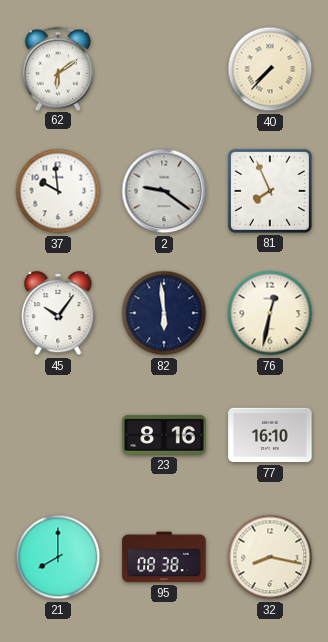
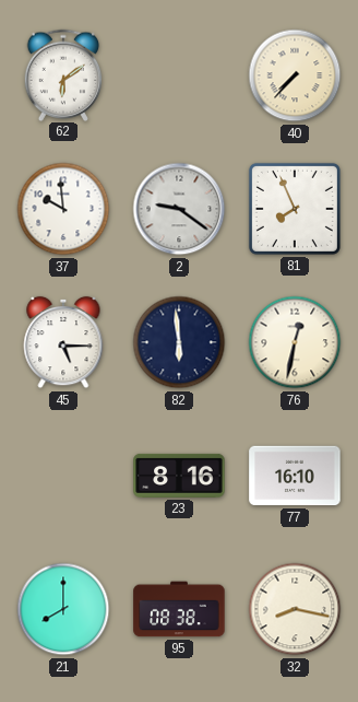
45: 10:06 -> 5:15
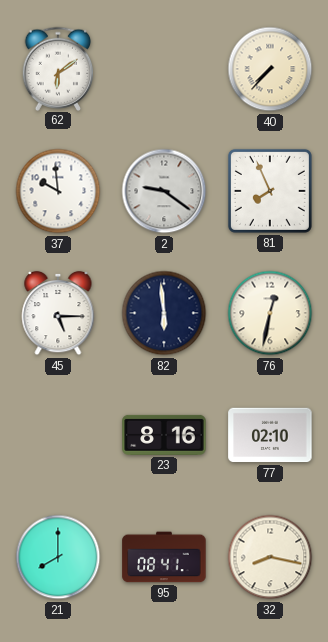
77: 16:10 -> 02:10
95: 08:38 -> 08:41
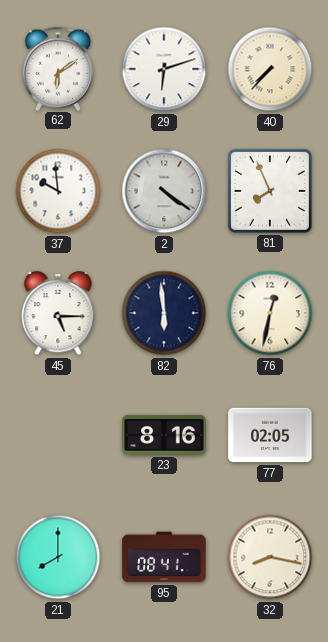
29: none -> 6:12
2: 9:21 -> 4:21
77: 02:10 -> 02:05
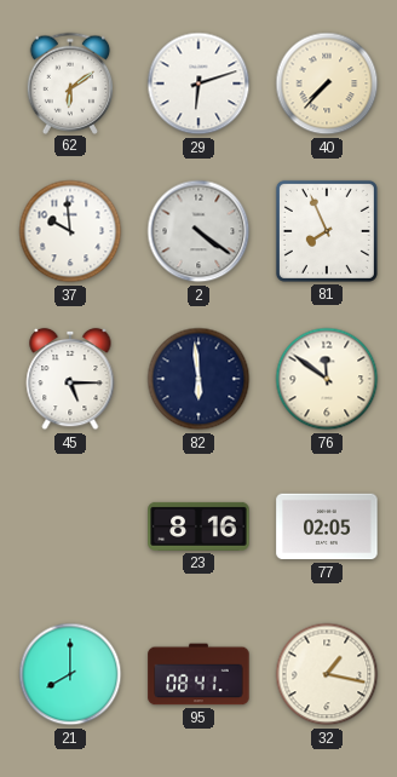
76: 12:32 -> 11:51
32: 8:17 -> 1:17
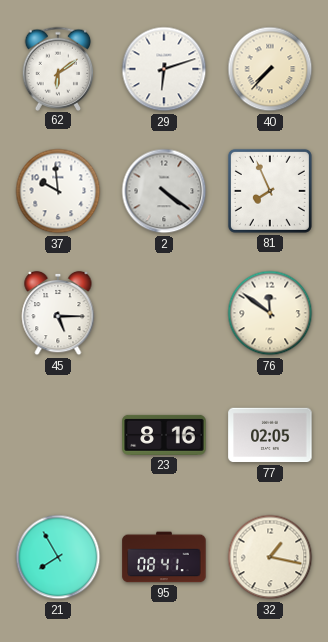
82: 5:59 -> none
21: 8:00 -> 7:55
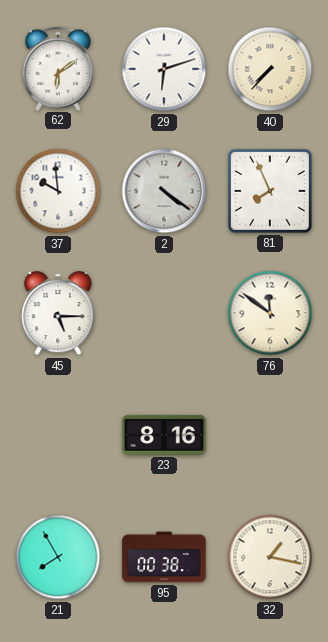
77: 02:05 -> none
95: 08:41 -> 00:38
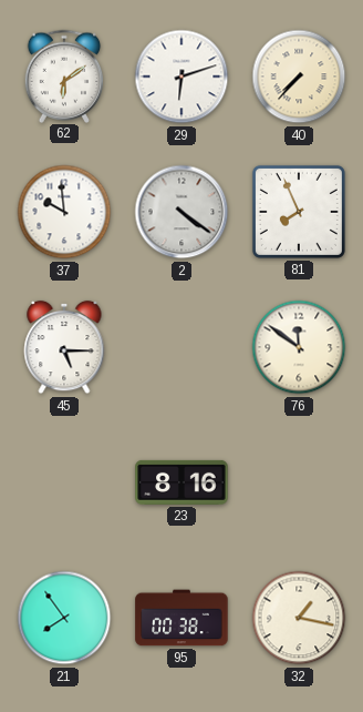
21: 7:55 -> 7:54
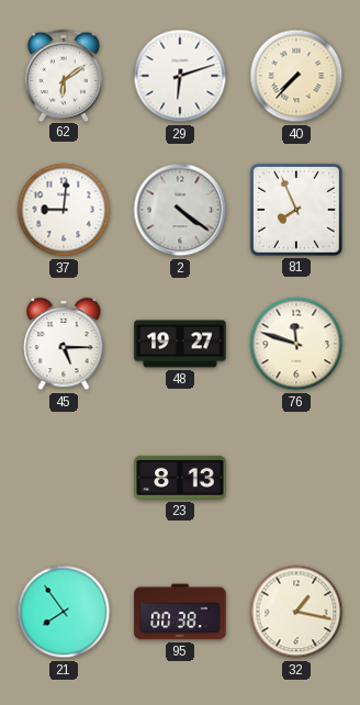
37: 9:59 -> 9:01
48: none -> 19:27
76: 11:51 -> 11:48
23: 8:16 -> 8:13
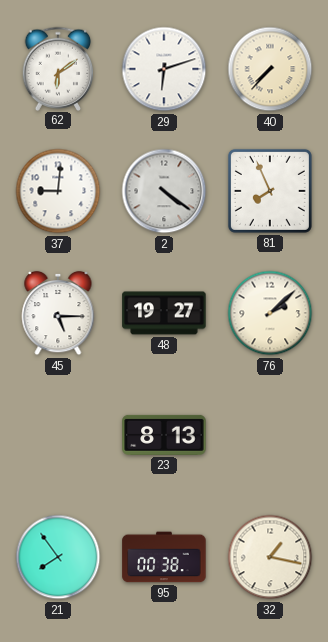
76: 11:48 -> 2:08
